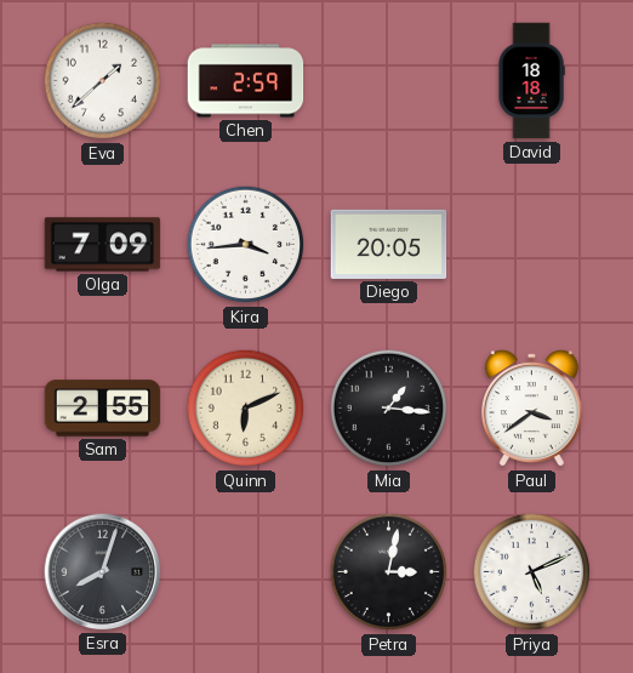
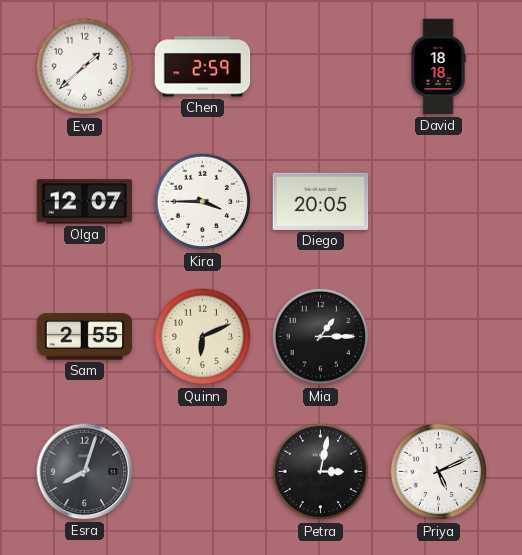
Olga: 7:09 -> 12:07
Kira: 3:44 -> 3:45
Mia: 1:16 -> 1:15
Paul: 3:39 -> none
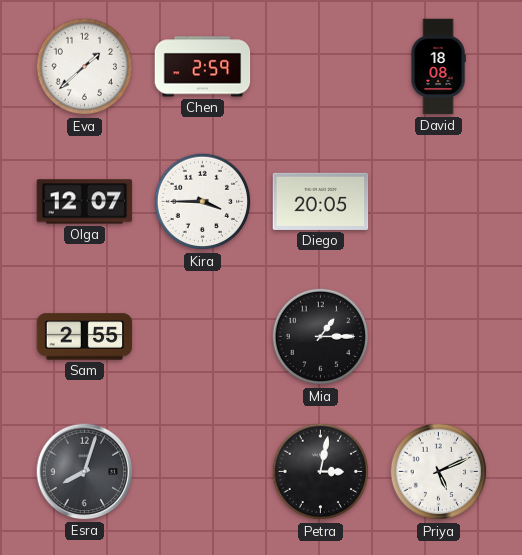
David: 18:18 -> 18:08
Quinn: 6:11 -> none
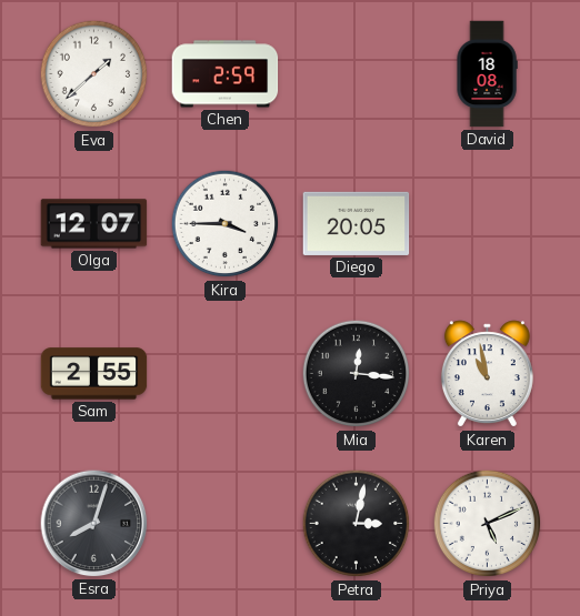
Mia: 1:15 -> 12:16
Karen: none -> 10:58
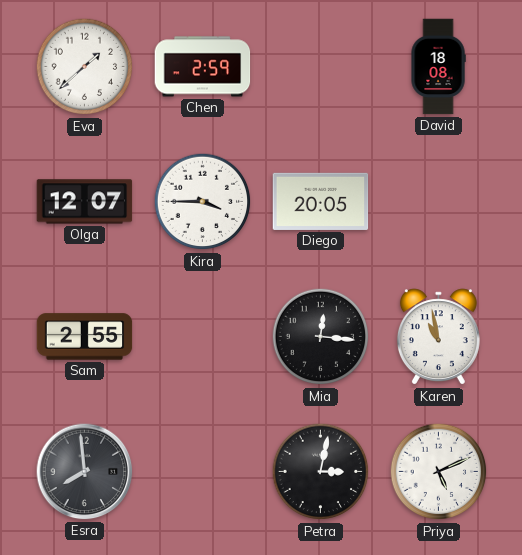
Esra: 8:03 -> 7:59
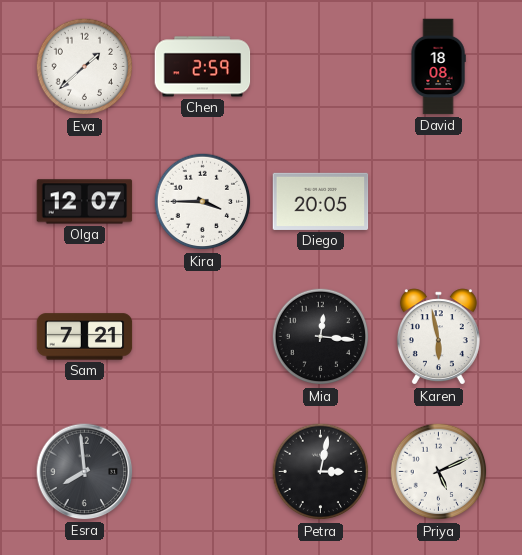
Sam: 2:55 -> 7:21
Karen: 10:58 -> 5:58
